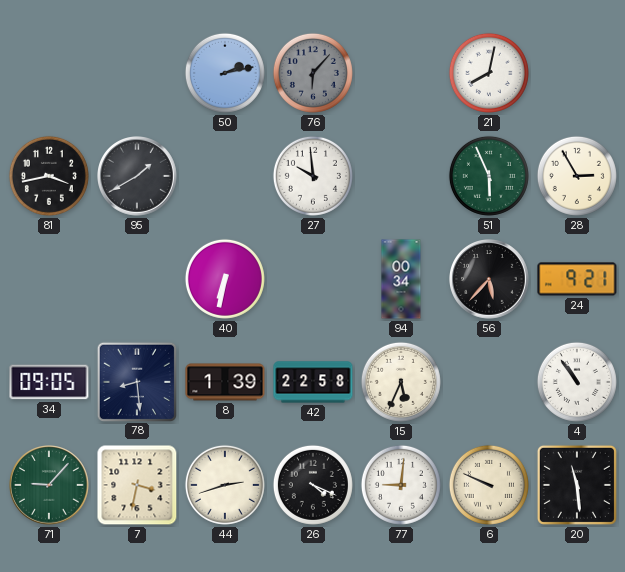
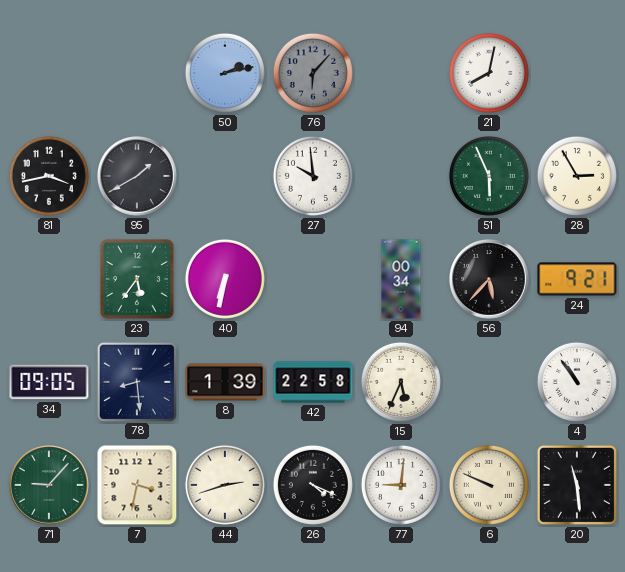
23: none -> 5:36
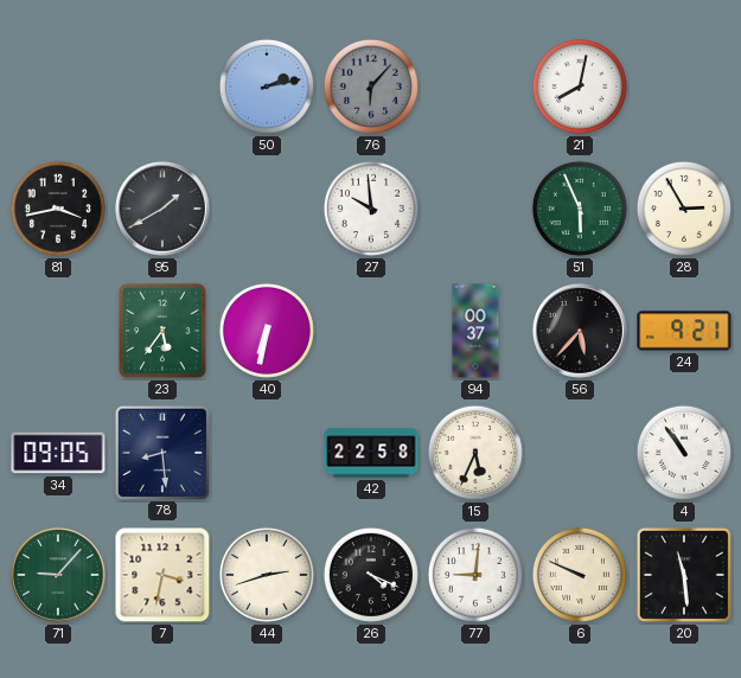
94: 00:34 -> 00:37
8: 1:39 -> none
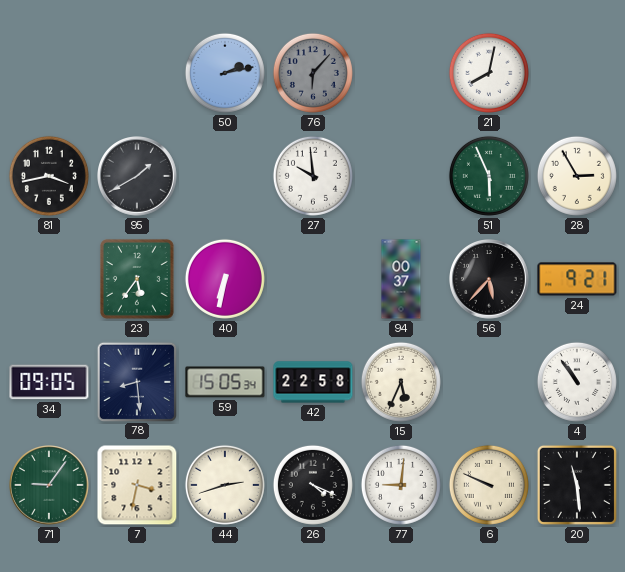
59: none -> 15:05
71: 9:07 -> 9:06
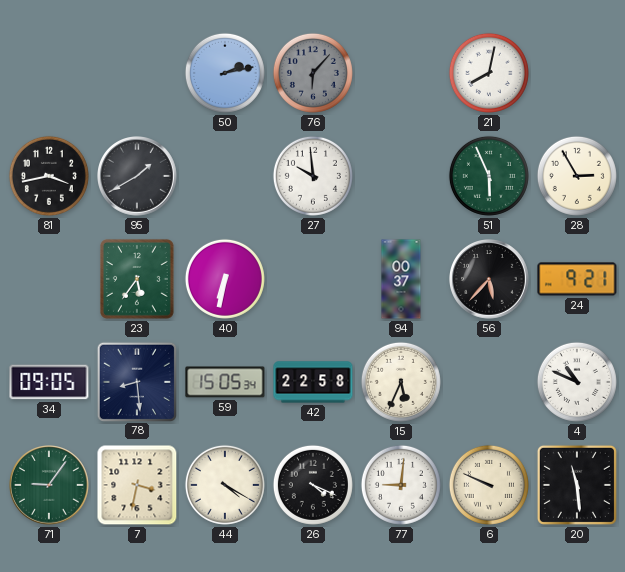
4: 10:54 -> 10:49
44: 2:42 -> 4:20
